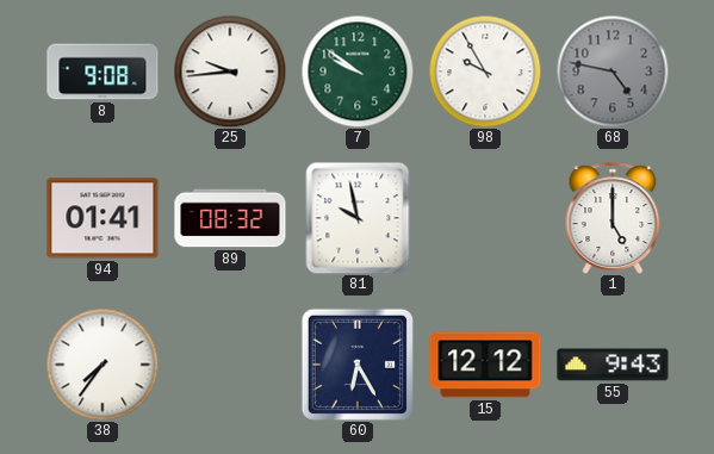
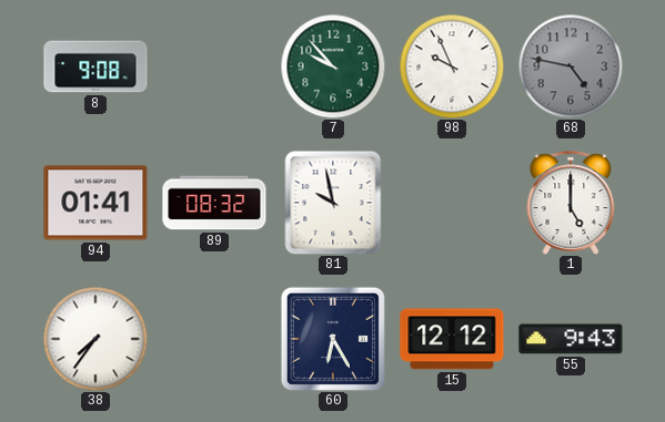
25: 9:44 -> none
7: 9:51 -> 9:53
98: 9:55 -> 9:56
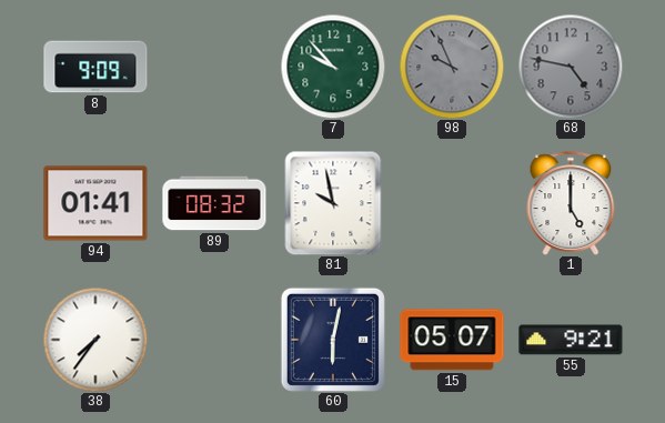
8: 9:08 -> 9:09
98 dial: white -> grey
60: 6:25 -> 6:02
15: 12:12 -> 05:07
55: 9:43 -> 9:21
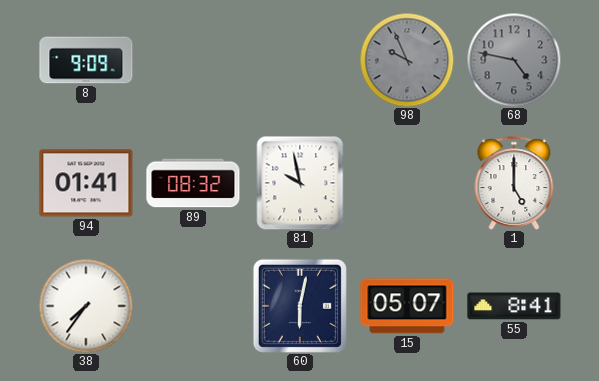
7: 9:53 -> none
55: 9:21 -> 8:41
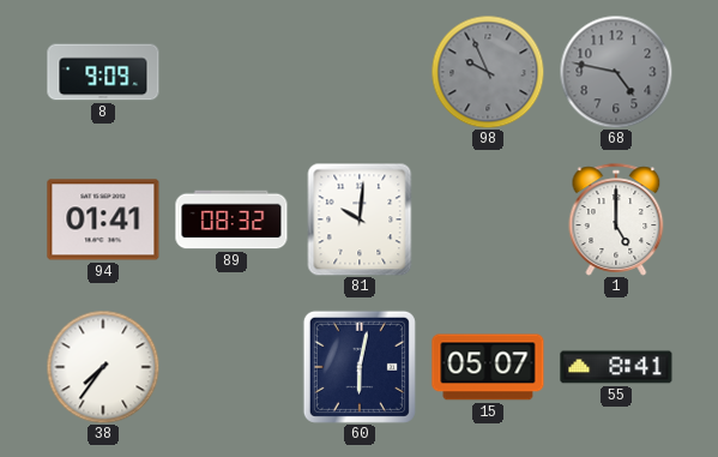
81: 9:58 -> 10:01
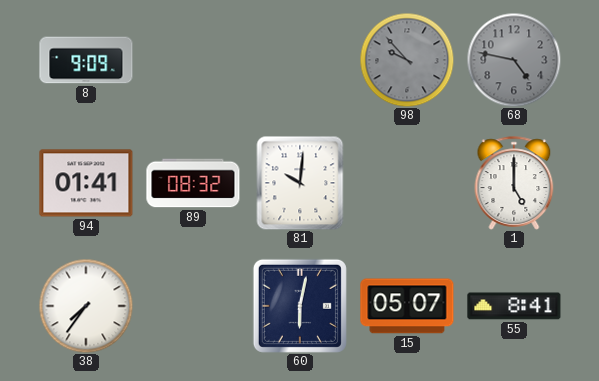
98: 9:56 -> 9:53
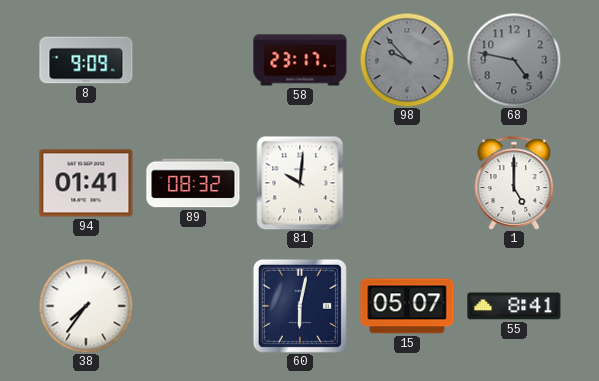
58: none -> 23:17
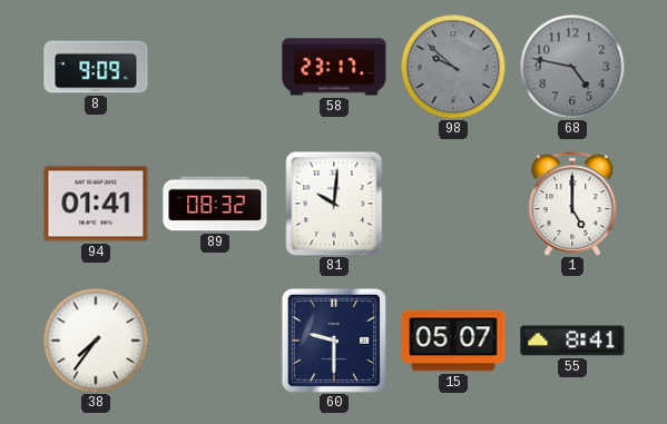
98: 9:53 -> 9:52
60: 6:02 -> 9:30
